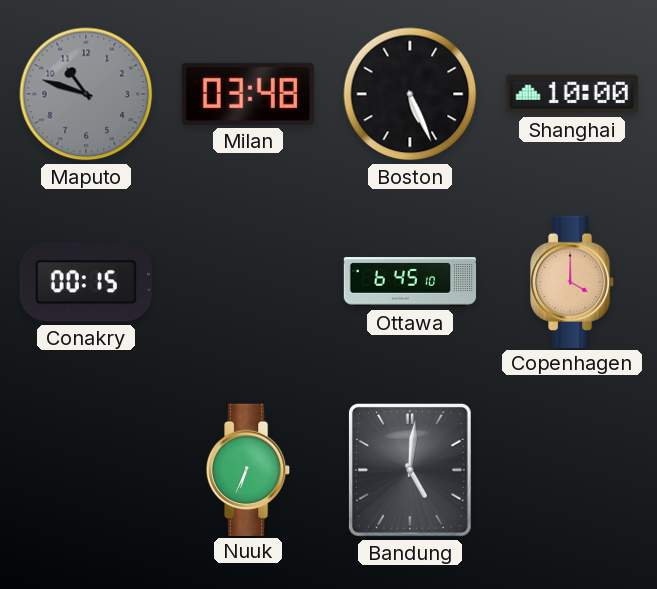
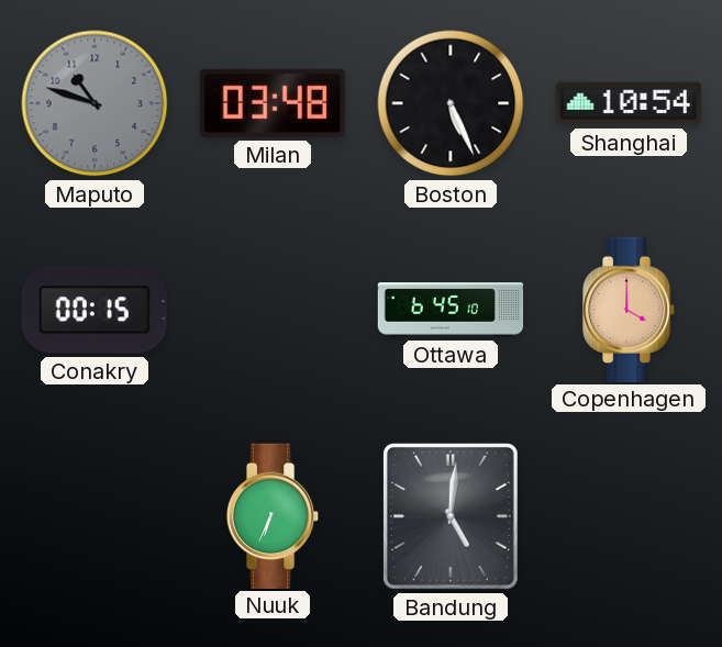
Shanghai: 10:00 -> 10:54
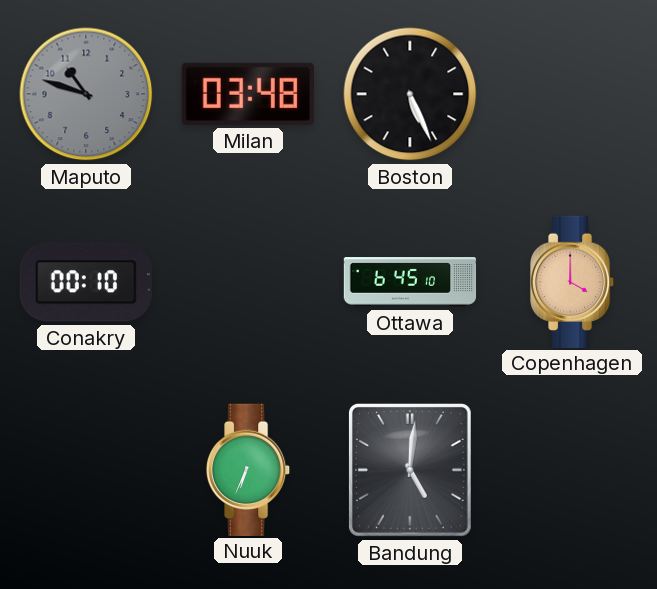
Shanghai: 10:54 -> none
Conakry: 00:15 -> 00:10
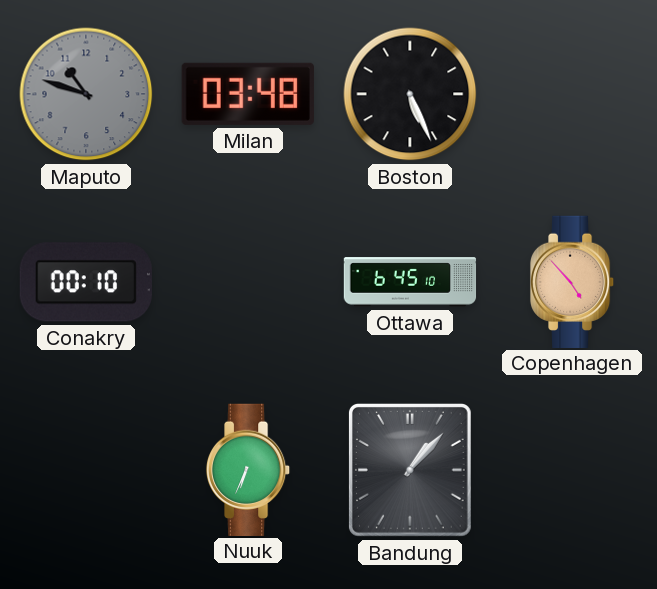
Copenhagen: 4:00 -> 4:53
Bandung: 5:01 -> 1:07
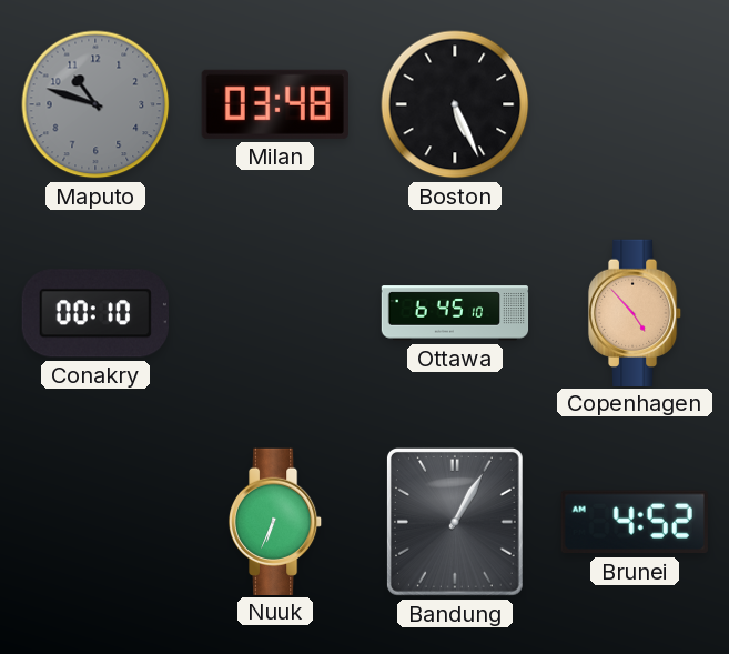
Bandung: 1:07 -> 1:05
Brunei: none -> 4:52
